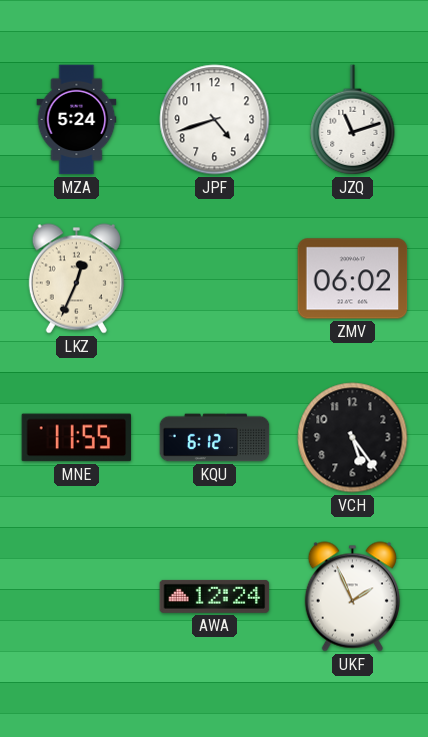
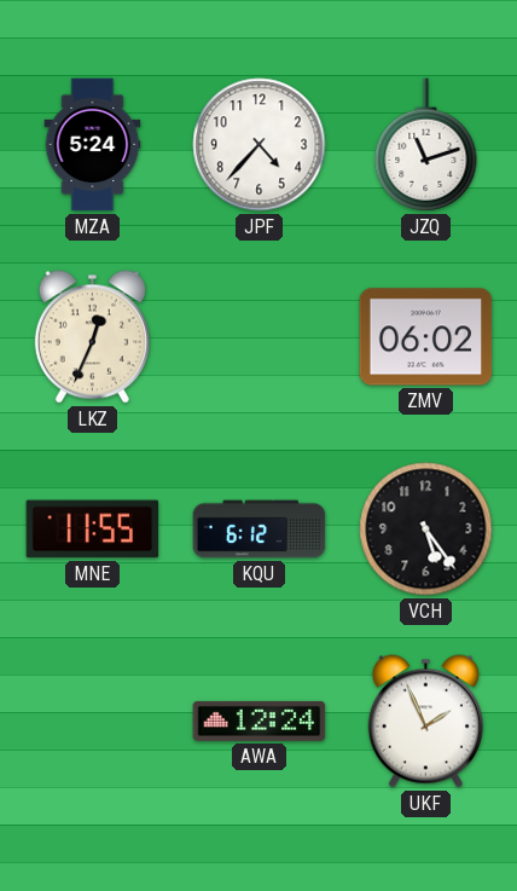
JPF: 4:42 -> 4:37
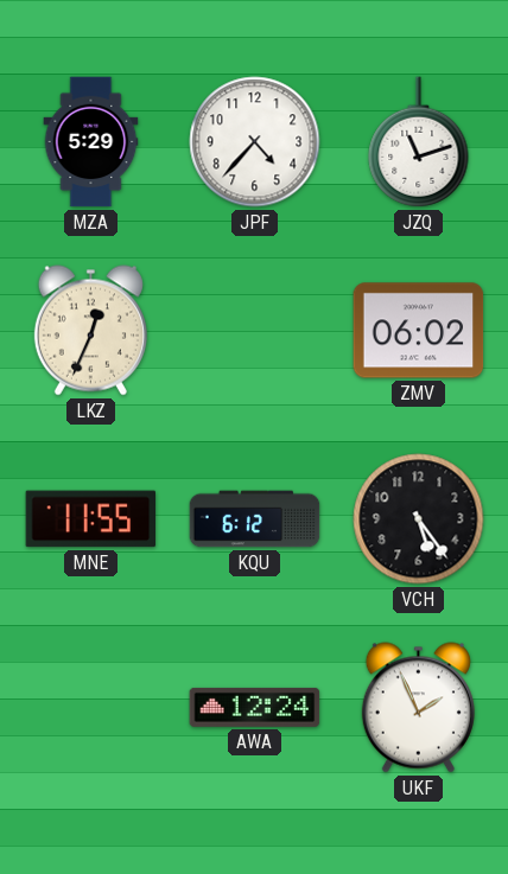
MZA: 5:24 -> 5:29
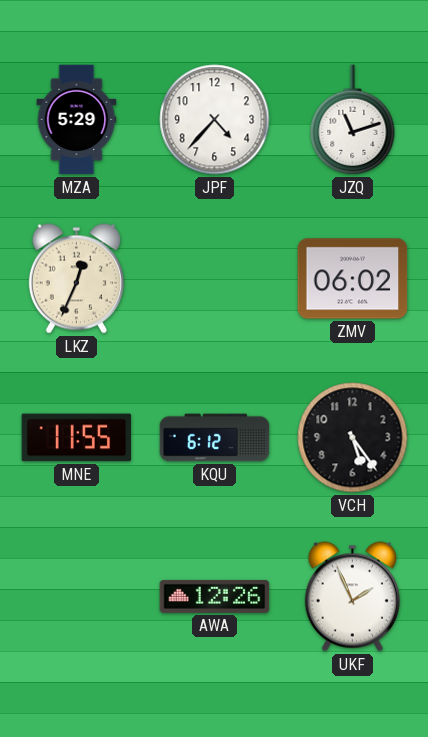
AWA: 12:24 -> 12:26
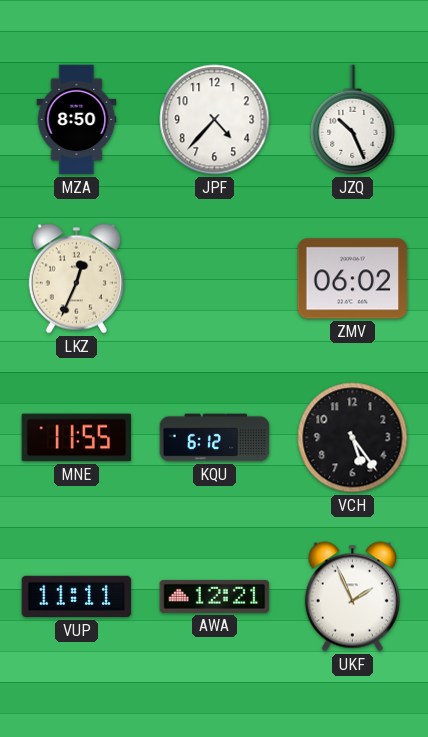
MZA: 5:29 -> 8:50
JZQ: 11:12 -> 10:26
VUP: none -> 11:11
AWA: 12:26 -> 12:21
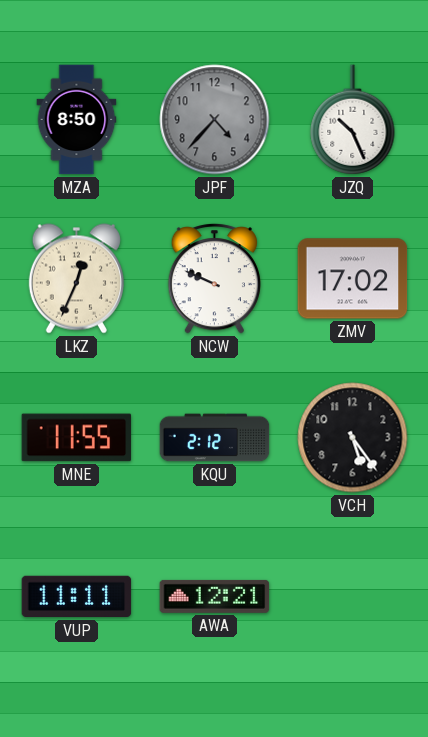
JPF dial: white -> grey
NCW: none -> 9:49
ZMV: 06:02 -> 17:02
KQU: 6:12 -> 2:12
UKF: 1:56 -> none
